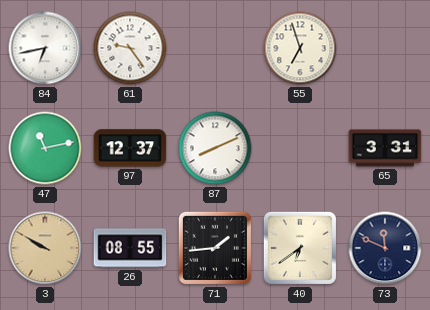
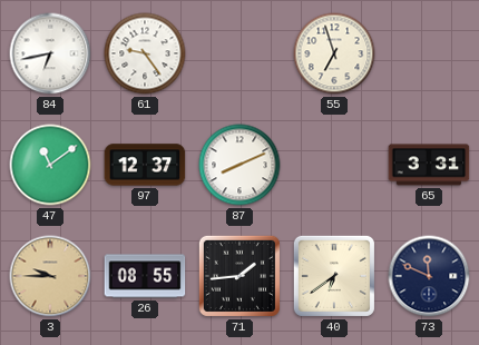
47: 11:13 -> 11:09
3: 9:50 -> 9:45
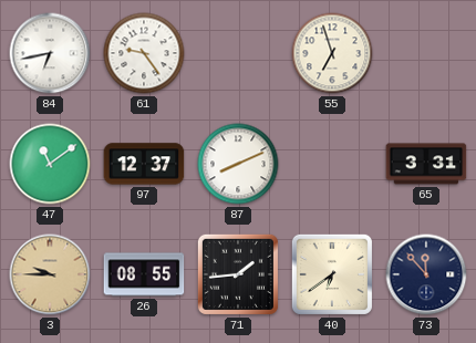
73: 11:49 -> 11:53
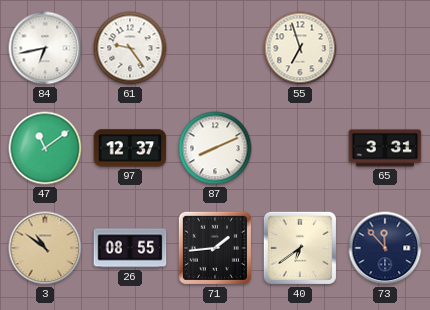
3: 9:45 -> 10:51
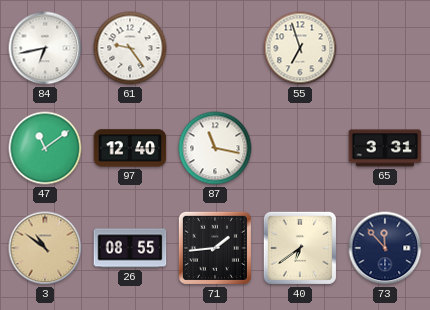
97: 12:37 -> 12:40
87: 8:11 -> 11:17
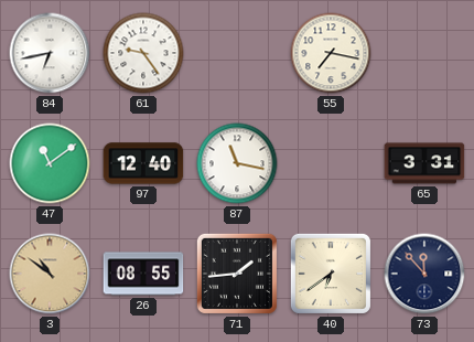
55: 6:57 -> 7:17
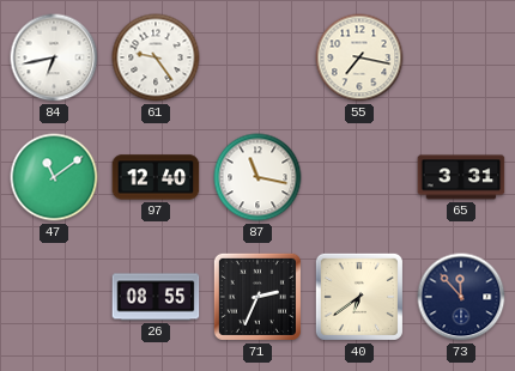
3: 10:51 -> none
71: 1:44 -> 2:34
